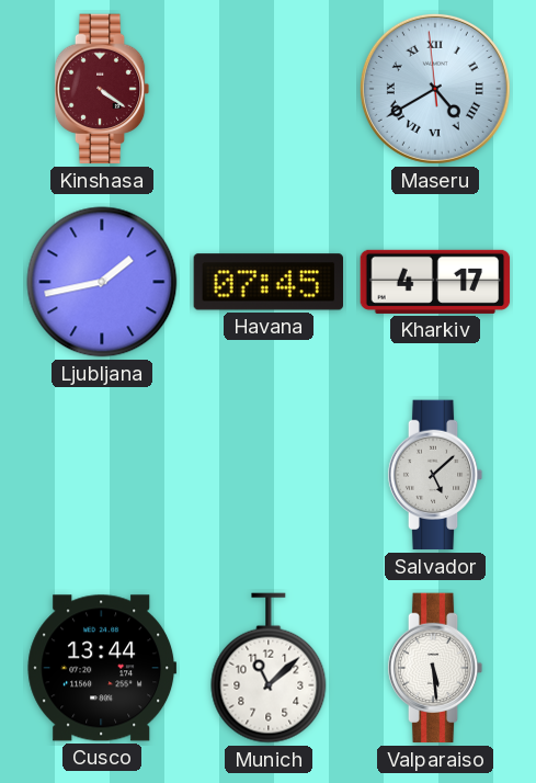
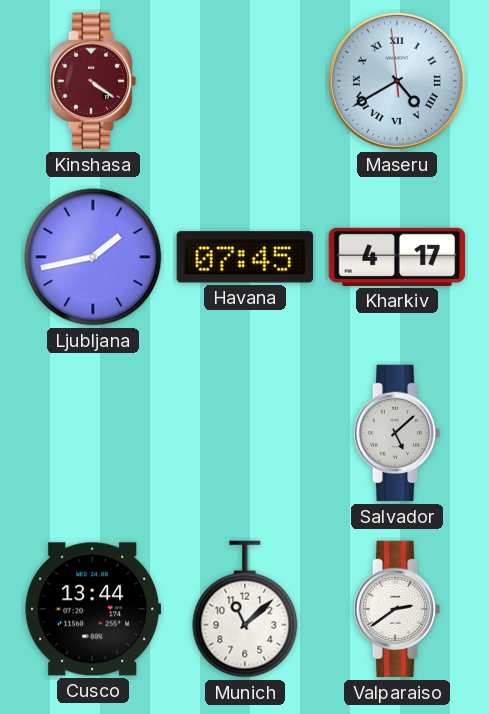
Valparaiso: 5:29 -> 2:39
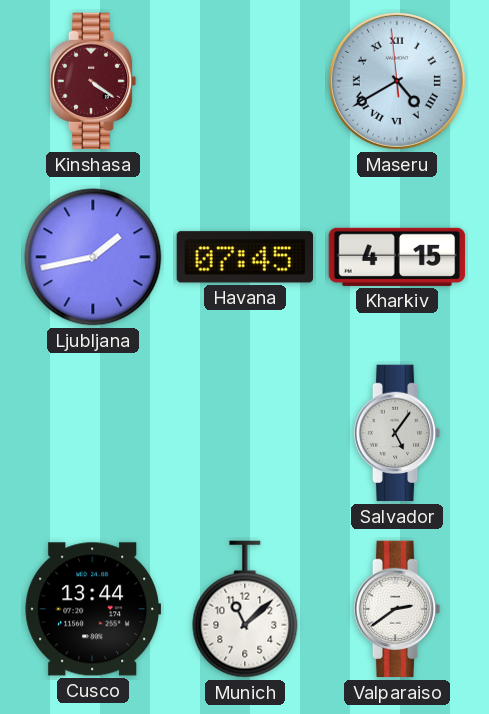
Kharkiv: 4:17 -> 4:15
Salvador: 5:08 -> 5:06
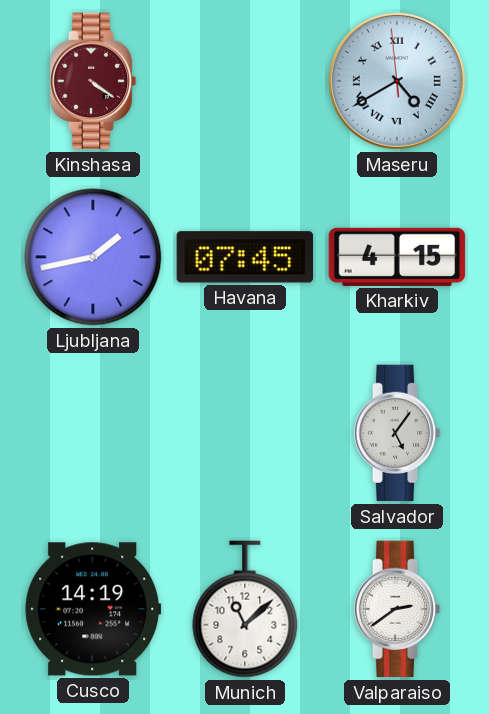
Cusco: 13:44 -> 14:19
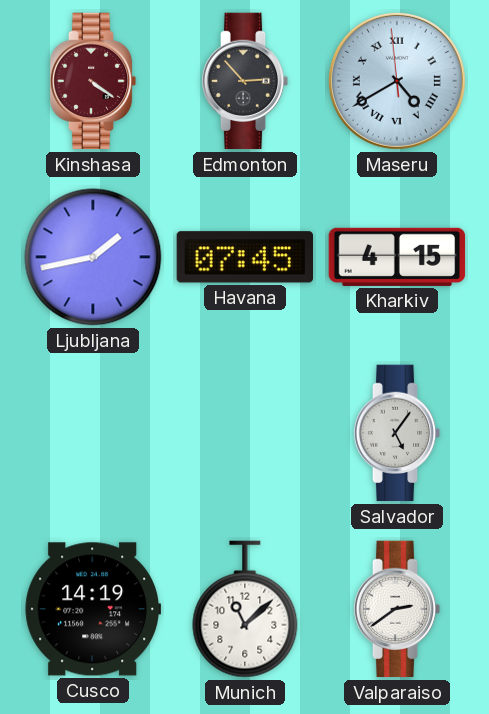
Edmonton: none -> 2:53
